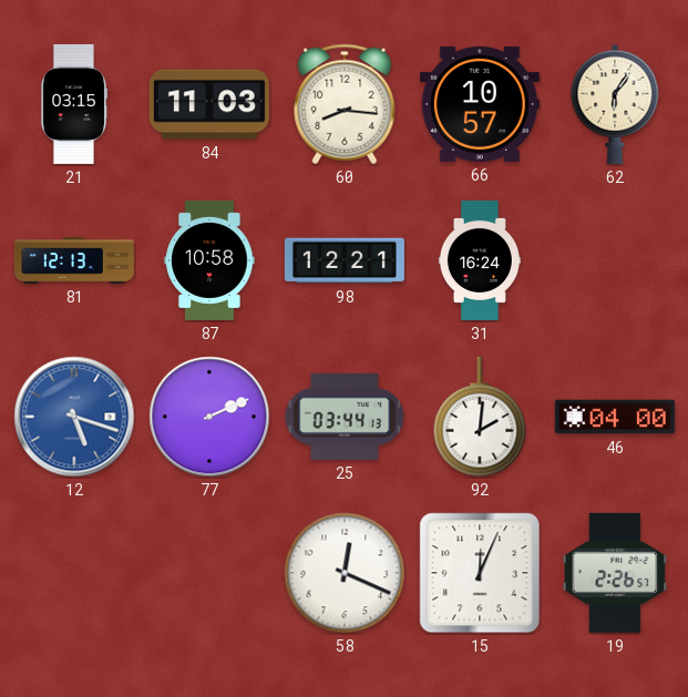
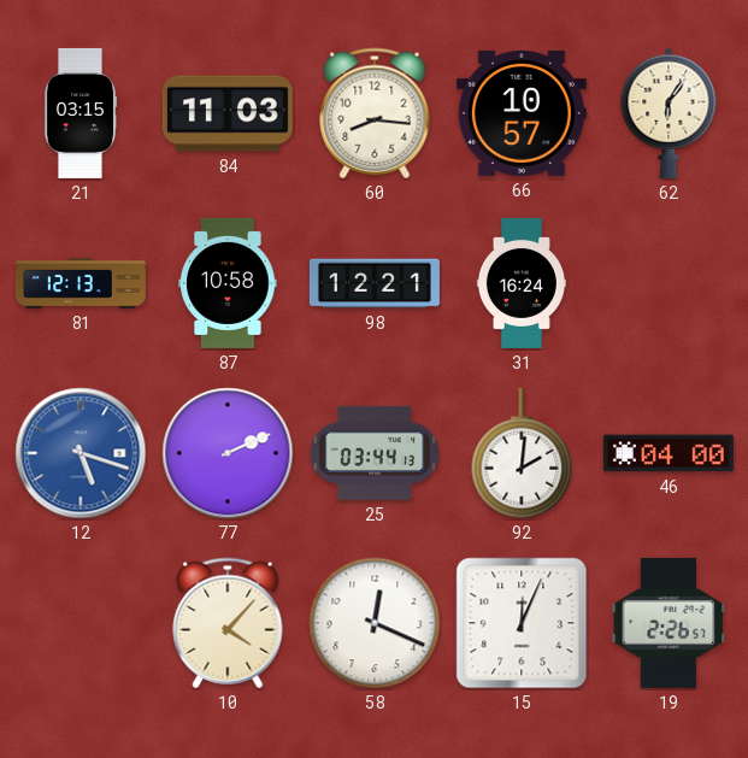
10: none -> 4:07
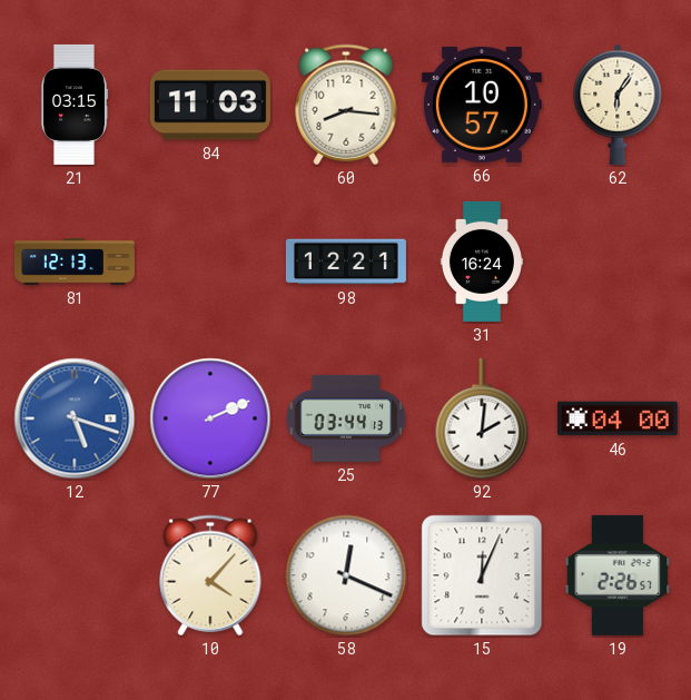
87: 10:58 -> none
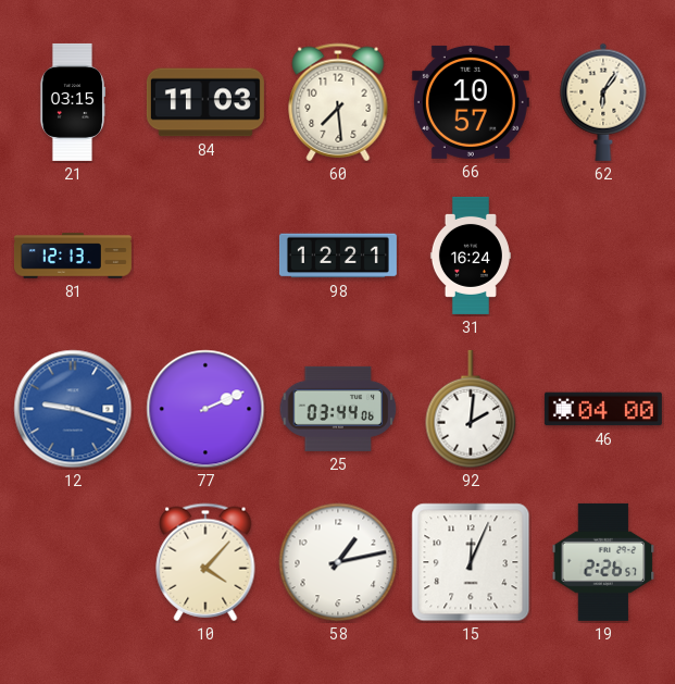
60: 8:16 -> 7:29
12: 5:18 -> 9:18
25: 03:44:13 -> 03:44:06
58: 12:19 -> 1:13
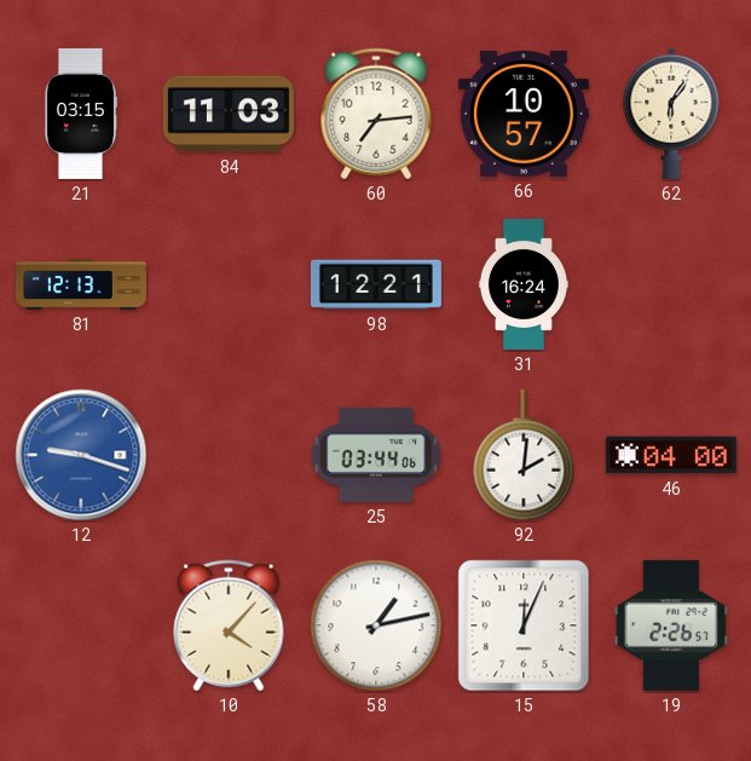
60: 7:29 -> 7:14
77: 2:11 -> none
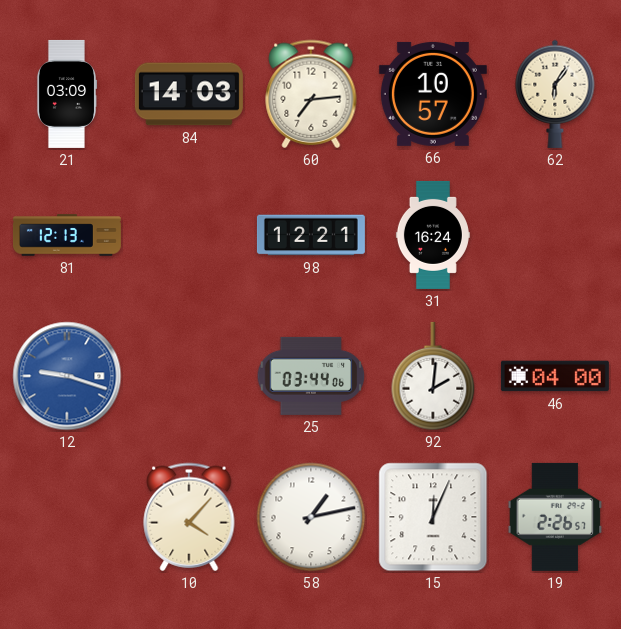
21: 03:15 -> 03:09
84: 11:03 -> 14:03
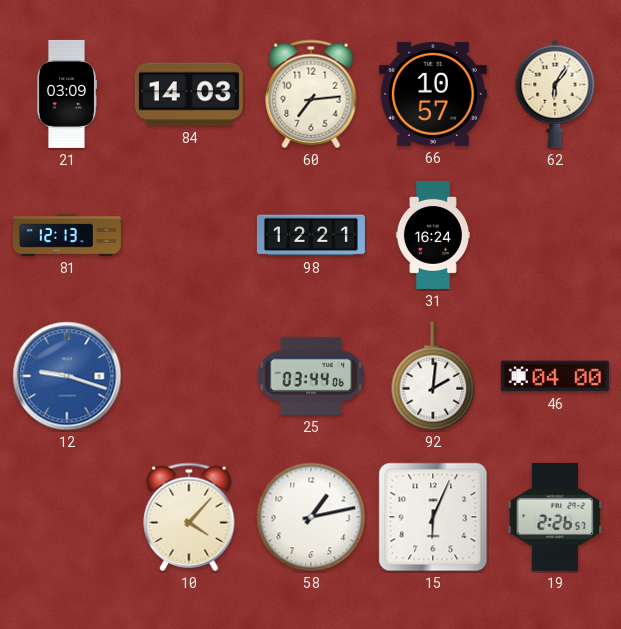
15: 12:04 -> 6:04
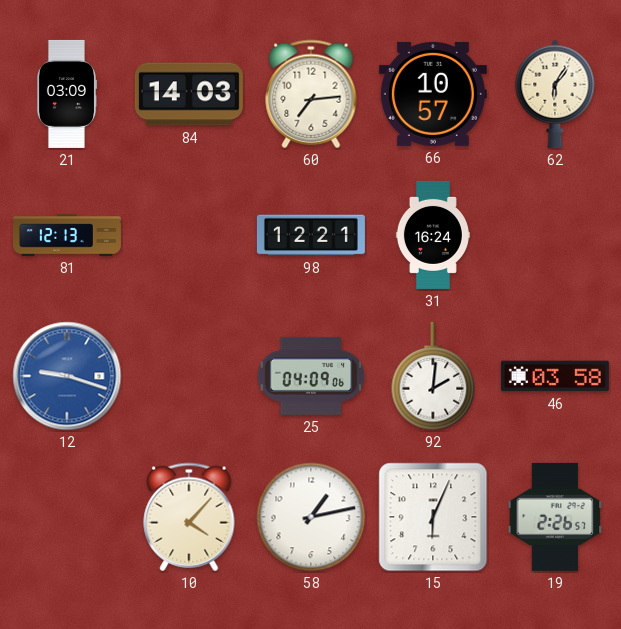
25: 03:44 -> 04:09
46: 04:00 -> 03:58
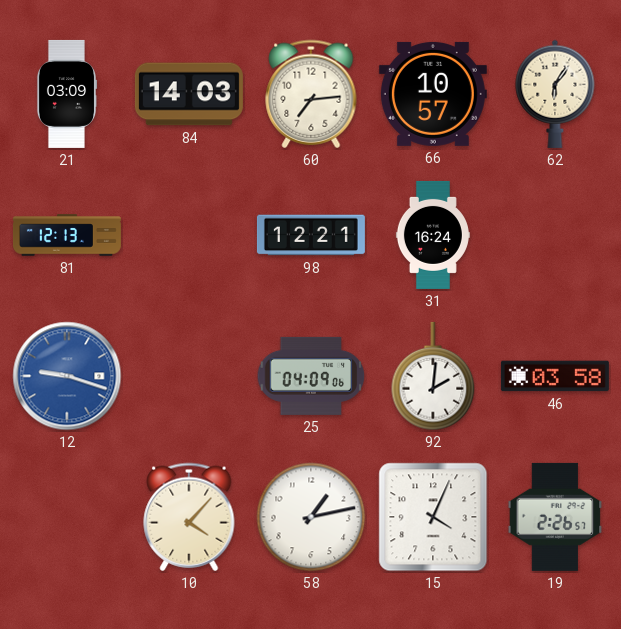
15: 6:04 -> 4:04
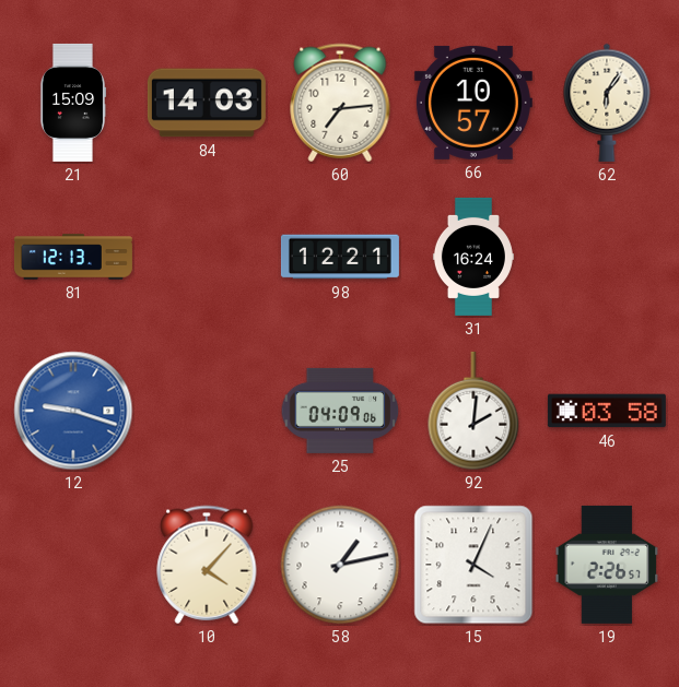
21: 03:09 -> 15:09
